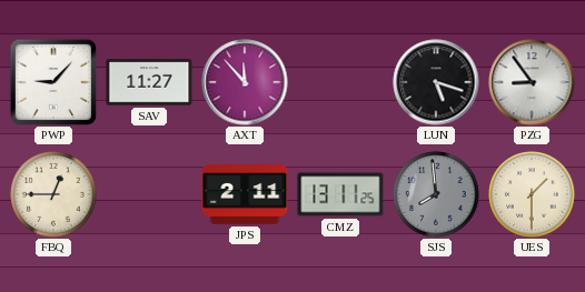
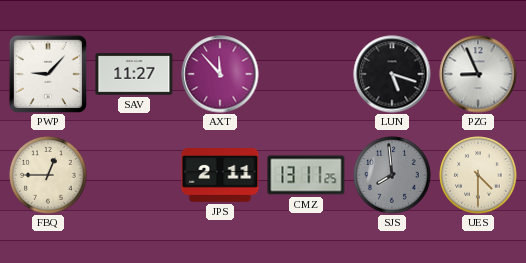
PZG: 8:54 -> 8:56
UES: 1:30 -> 4:30
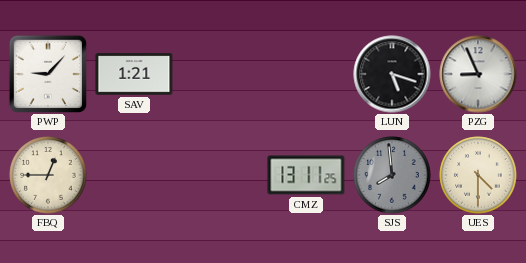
SAV: 11:27 -> 1:21
AXT: 11:53 -> none
JPS: 2:11 -> none
